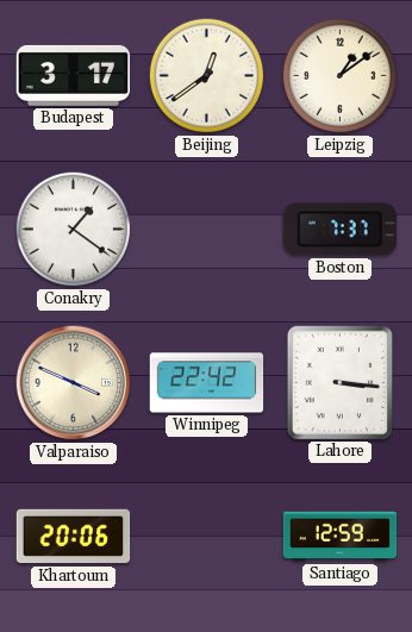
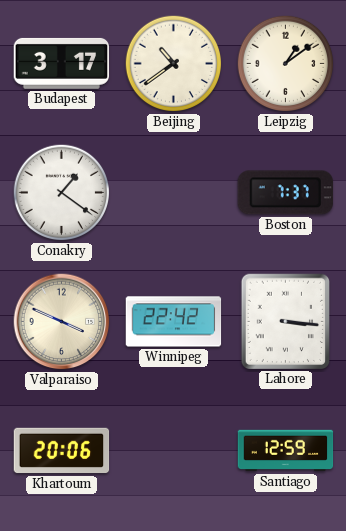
Beijing: 12:39 -> 10:39
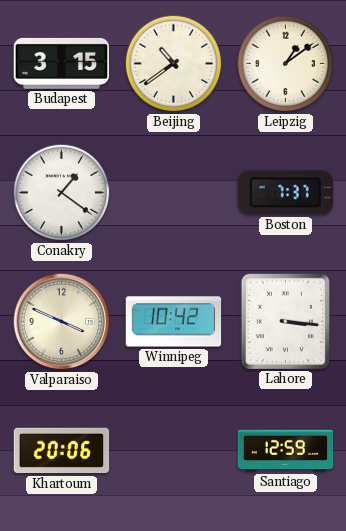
Budapest: 3:17 -> 3:15
Winnipeg: 22:42 -> 10:42
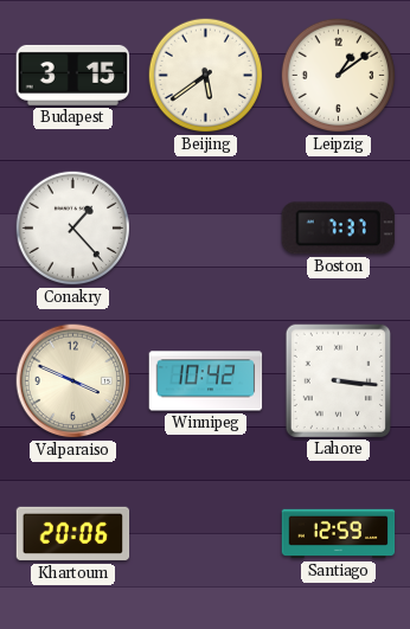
Beijing: 10:39 -> 5:39
Conakry: 1:21 -> 1:23
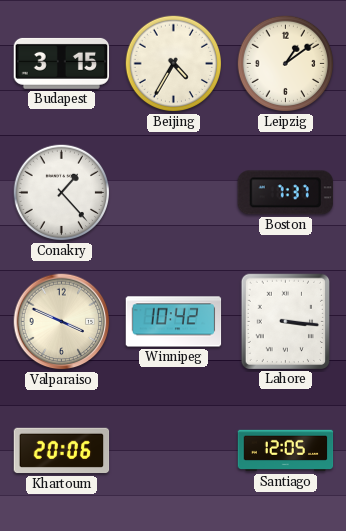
Beijing: 5:39 -> 4:35
Santiago: 12:59 -> 12:05
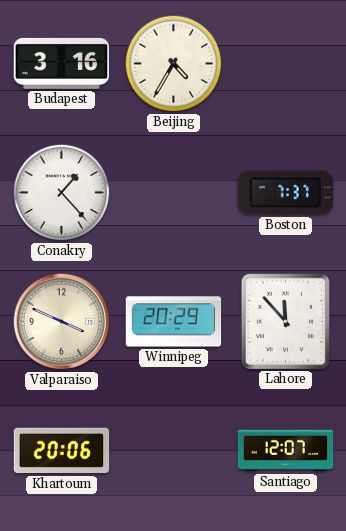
Budapest: 3:15 -> 3:16
Leipzig: 1:09 -> none
Winnipeg: 10:42 -> 20:29
Lahore: 3:16 -> 11:53
Santiago: 12:05 -> 12:07
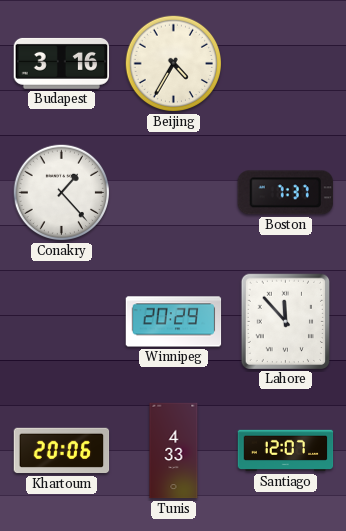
Valparaiso: 3:49 -> none
Tunis: none -> 4:33
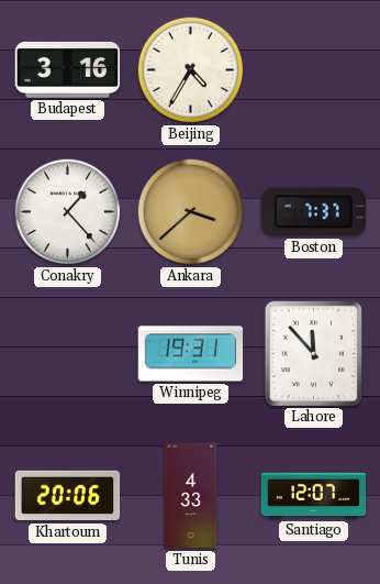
Ankara: none -> 3:38
Winnipeg: 20:29 -> 19:31
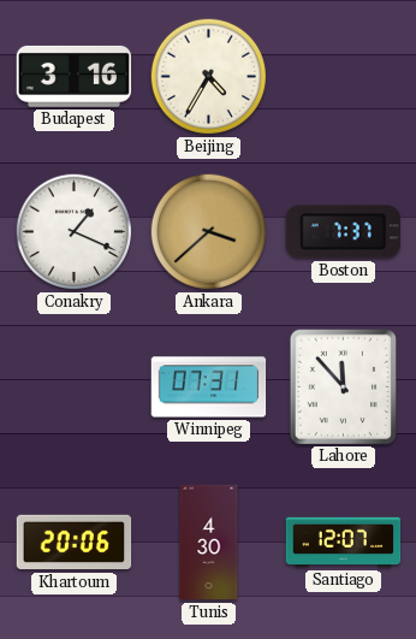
Conakry: 1:23 -> 1:19
Winnipeg: 19:31 -> 07:31
Tunis: 4:33 -> 4:30
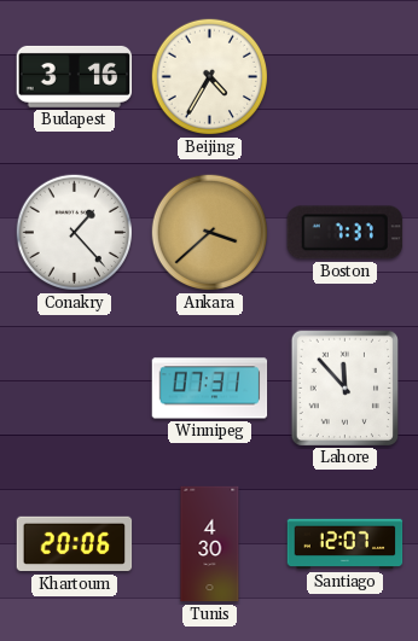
Conakry: 1:19 -> 1:23
